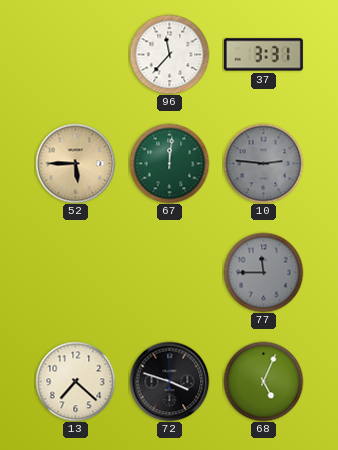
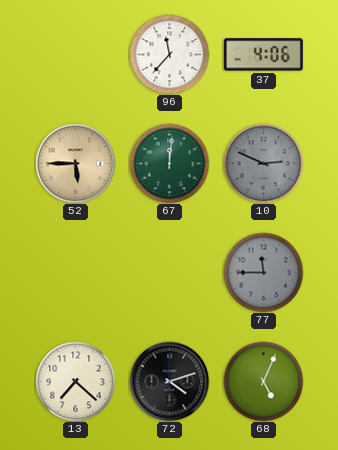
37: 3:31 -> 4:06
10: 2:46 -> 2:49
72: 3:48 -> 4:12
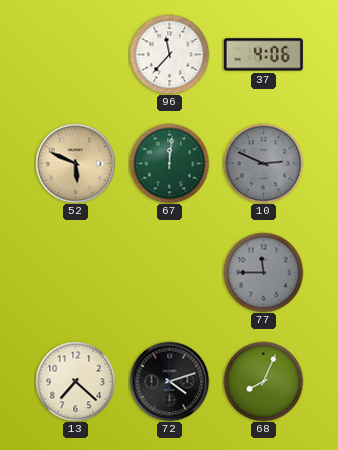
52: 5:45 -> 5:49
68: 5:04 -> 8:04
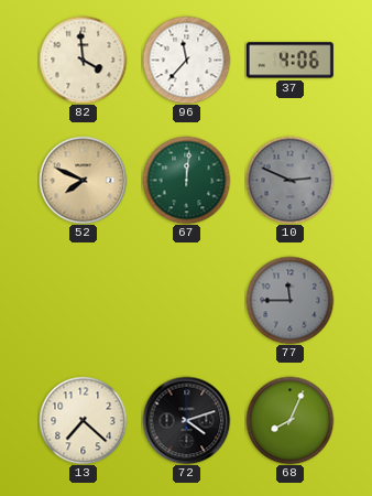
82: none -> 3:59
52: 5:49 -> 7:49
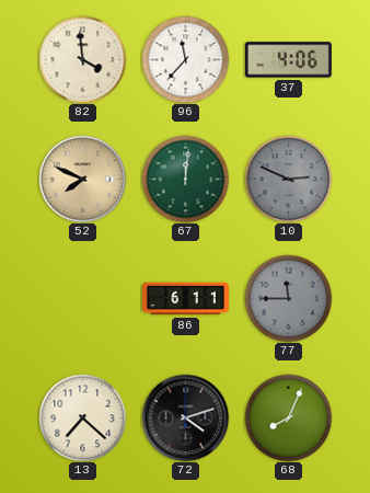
86: none -> 6:11
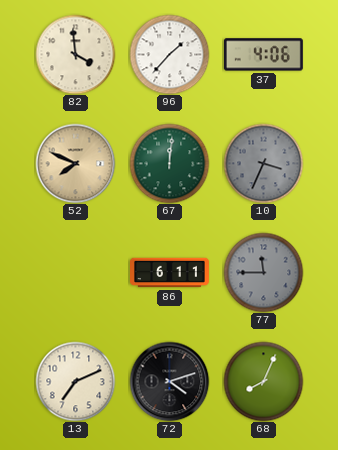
96: 11:37 -> 1:37
10: 2:49 -> 3:34
13: 7:22 -> 7:11
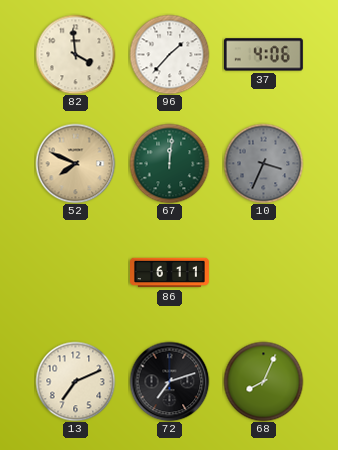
77: 11:45 -> none
72: 4:12 -> 7:12
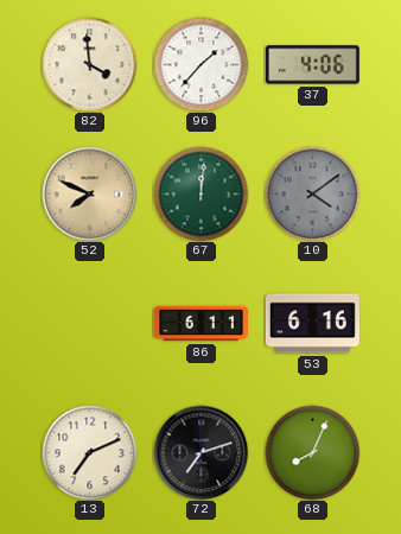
10: 3:34 -> 4:09
53: none -> 6:16
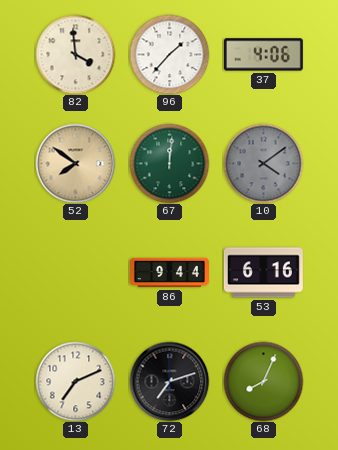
52: 7:49 -> 7:51
86: 6:11 -> 9:44
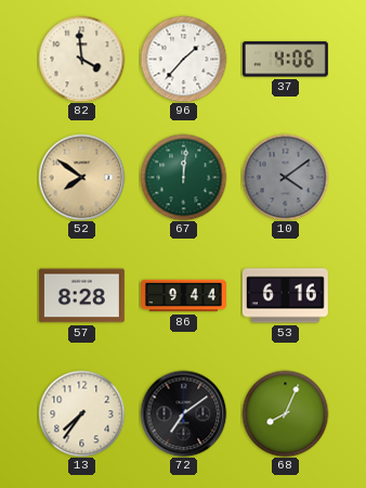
57: none -> 8:28
13: 7:11 -> 7:36
72: 7:12 -> 7:09
